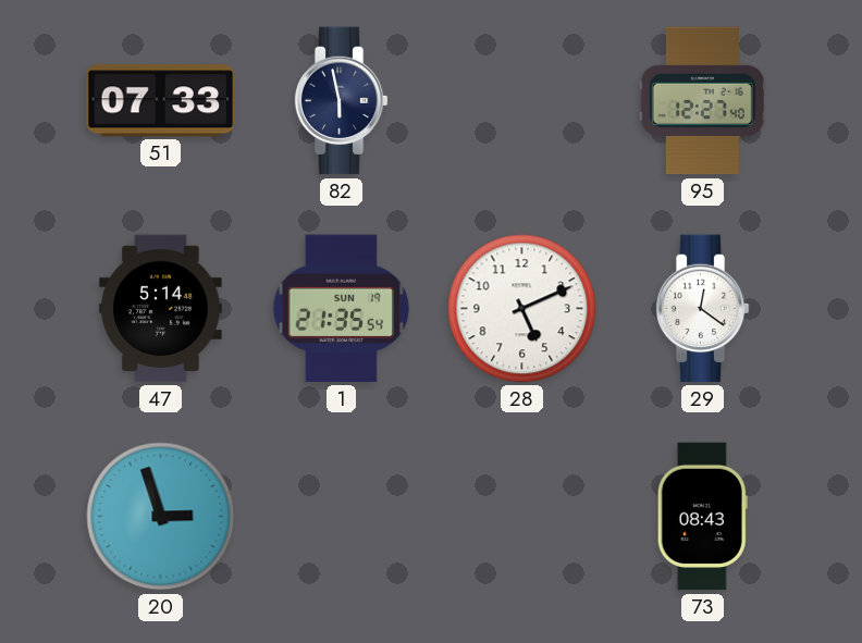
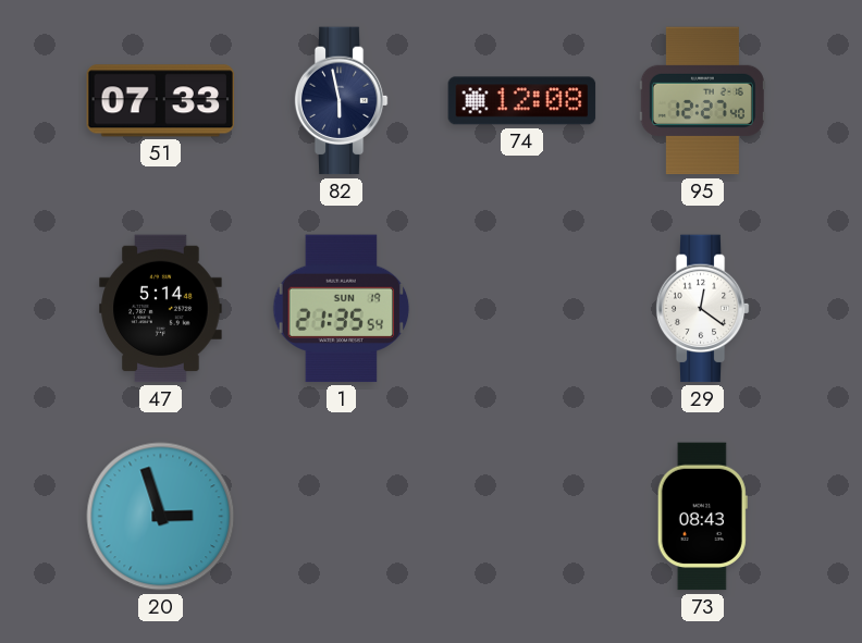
74: none -> 12:08
28: 5:11 -> none
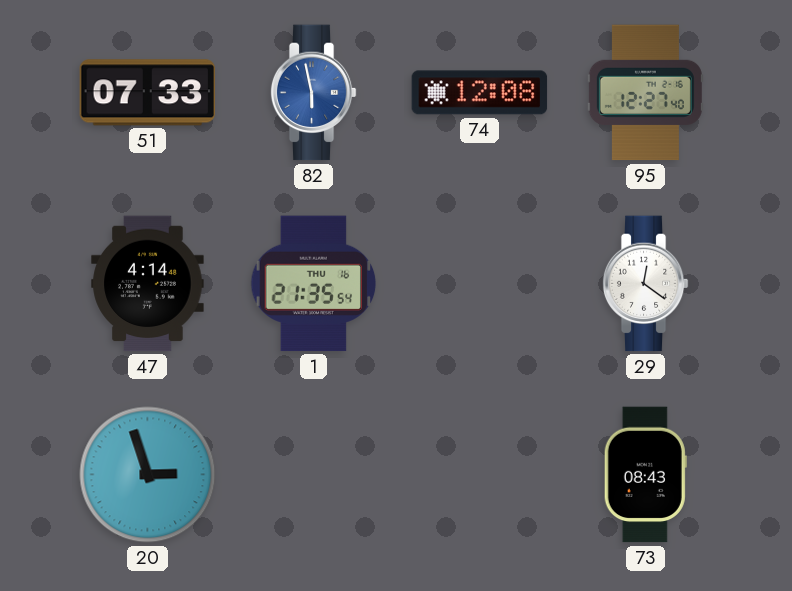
82 dial: navy -> blue
47: 5:14 -> 4:14
1 date: SUN 19 -> THU 16
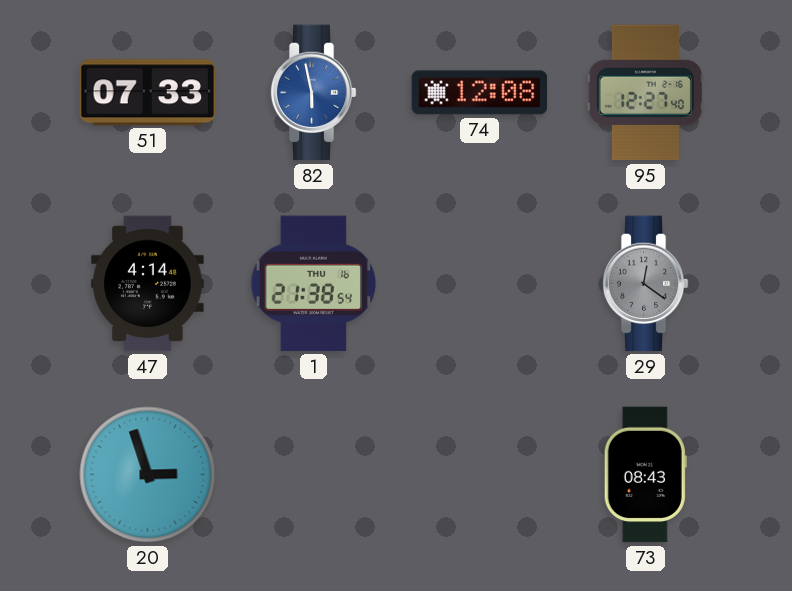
1: 21:35 -> 21:38
29 dial: white -> grey
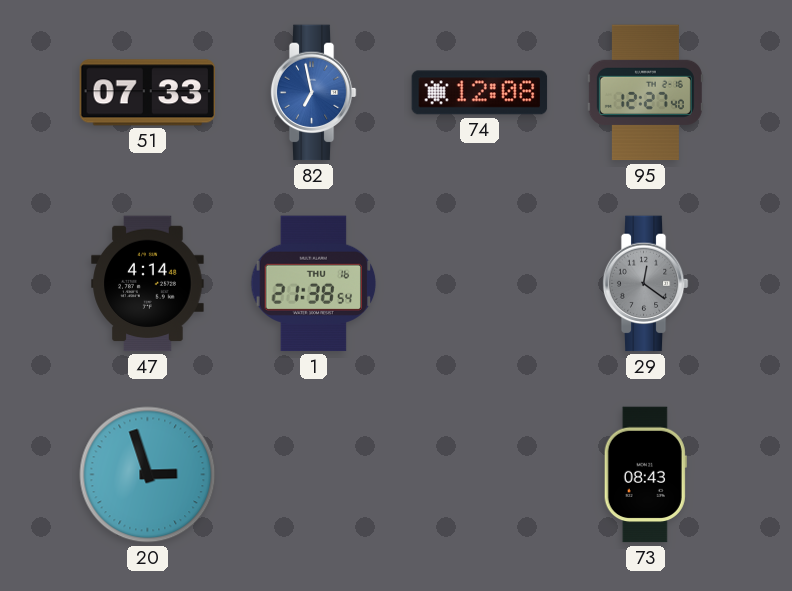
82: 5:58 -> 6:58
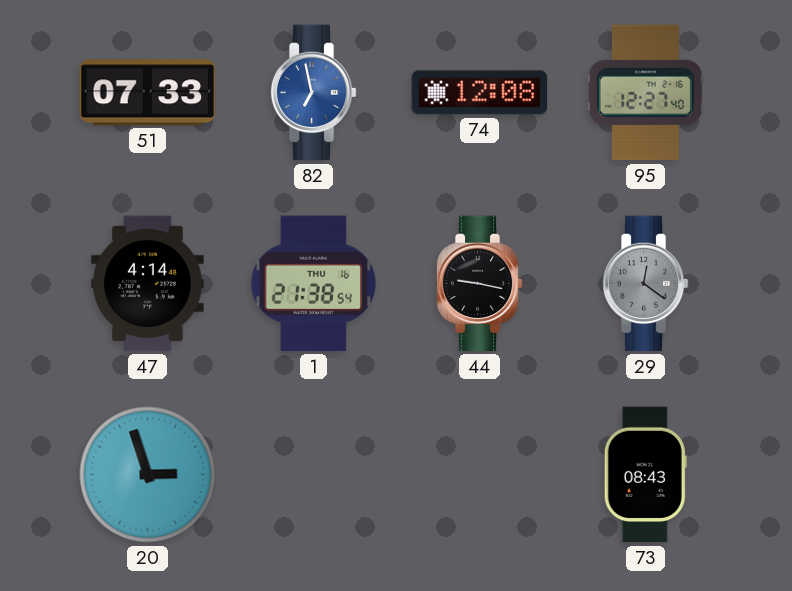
44: none -> 9:17
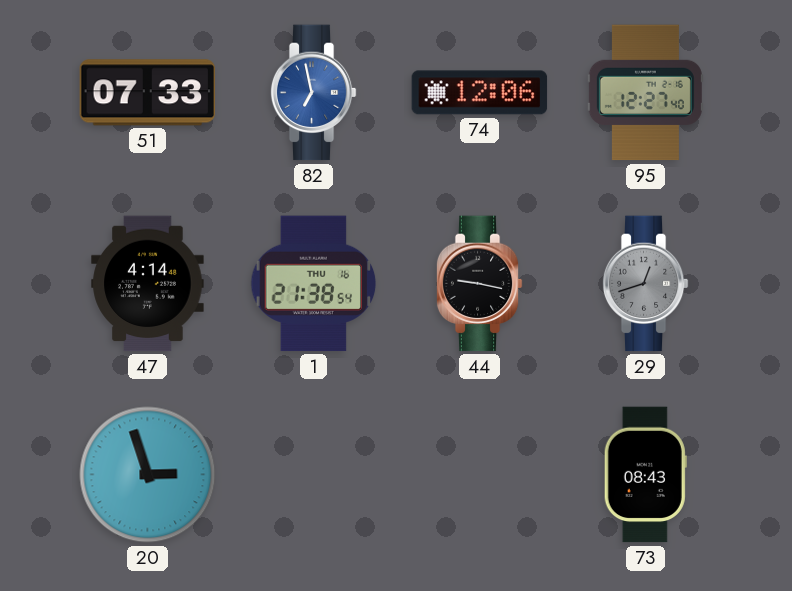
74: 12:08 -> 12:06
29: 12:21 -> 12:42
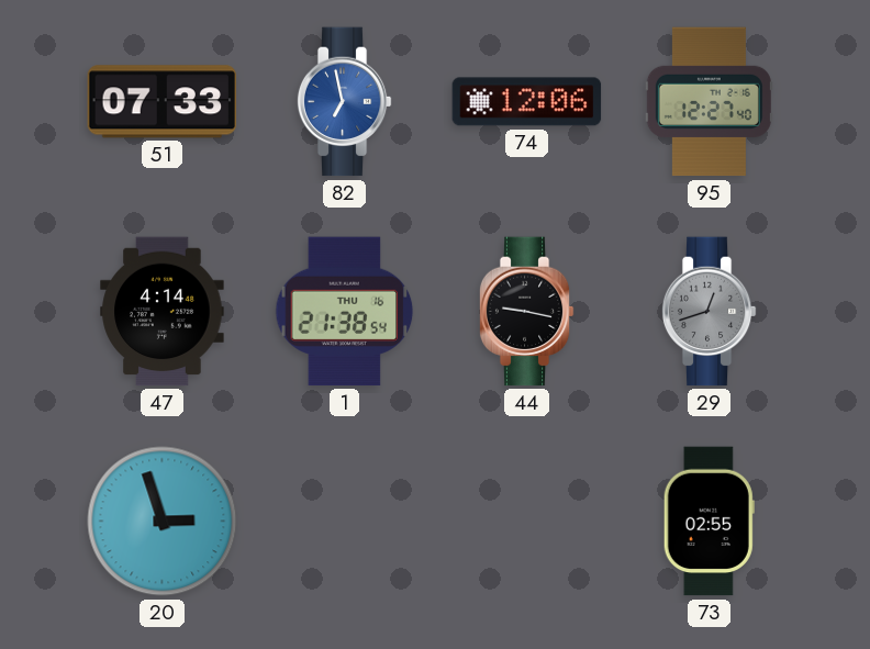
73: 08:43 -> 02:55
